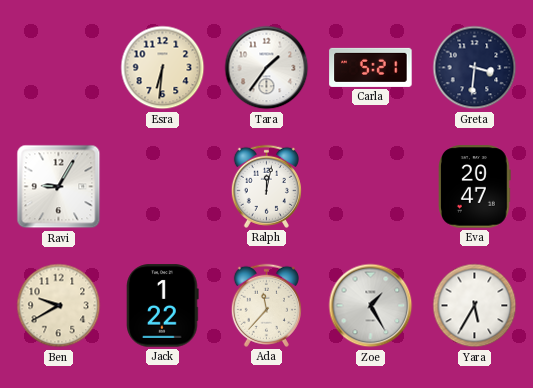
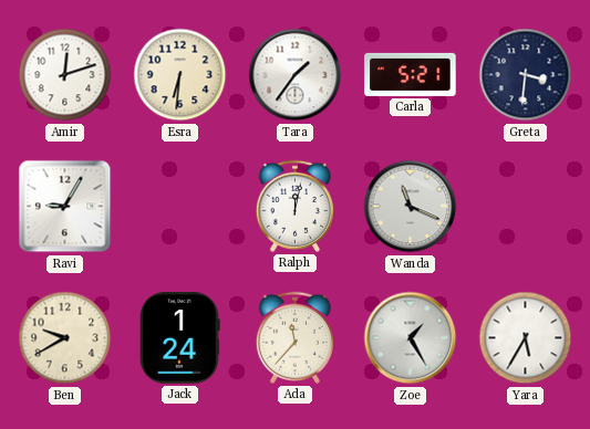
Amir: none -> 12:12
Wanda: none -> 11:19
Eva: 20:47 -> none
Jack: 1:22 -> 1:24
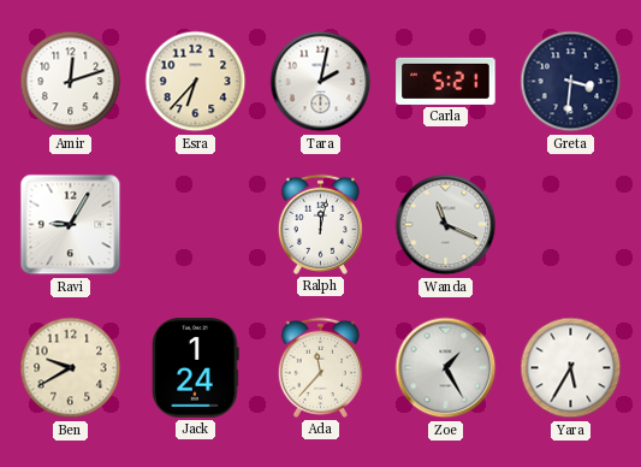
Esra: 6:31 -> 6:37
Tara: 1:36 -> 2:02
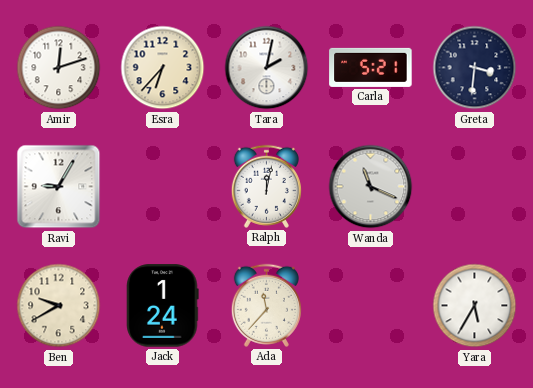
Zoe: 1:25 -> none
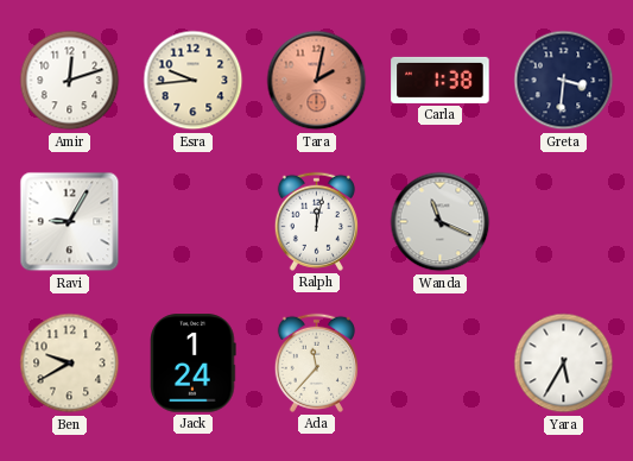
Esra: 6:37 -> 9:44
Tara dial: white -> salmon
Carla: 5:21 -> 1:38
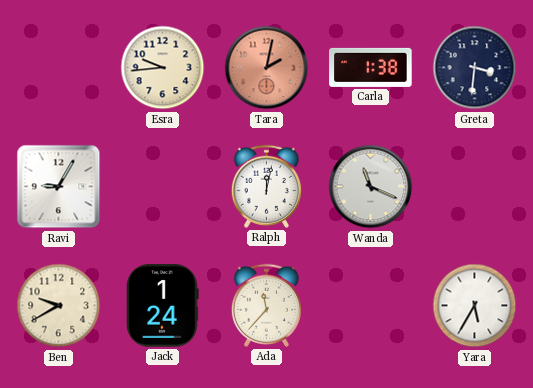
Amir: 12:12 -> none
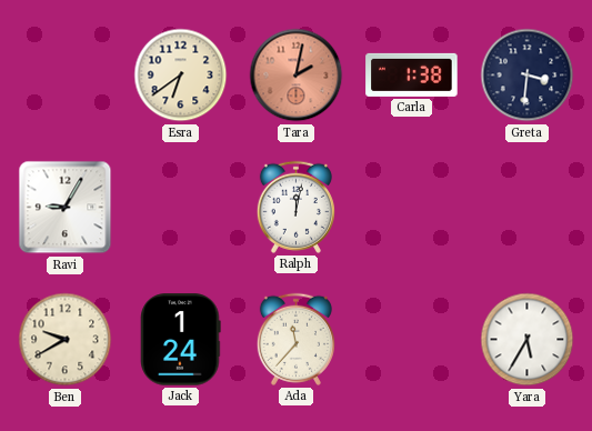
Esra: 9:44 -> 6:39
Wanda: 11:19 -> none
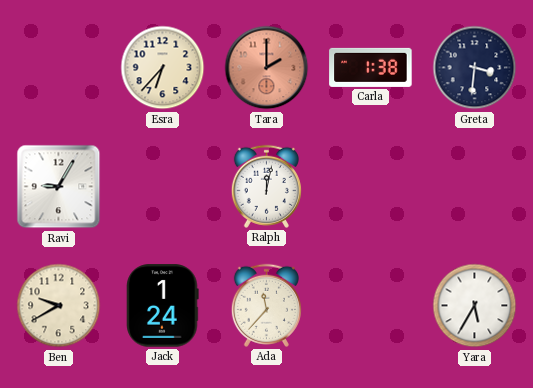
Esra: 6:39 -> 6:37
Tara: 2:02 -> 2:00
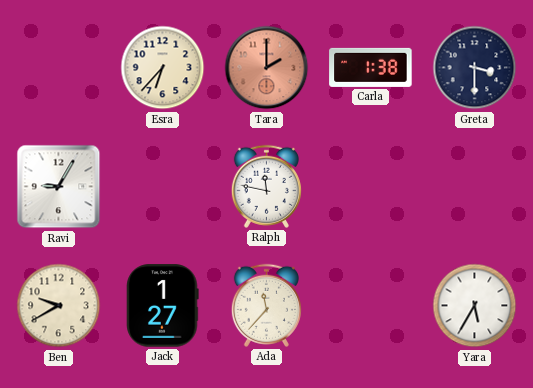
Greta: 3:31 -> 3:30
Ralph: 12:02 -> 11:47
Jack: 1:24 -> 1:27
